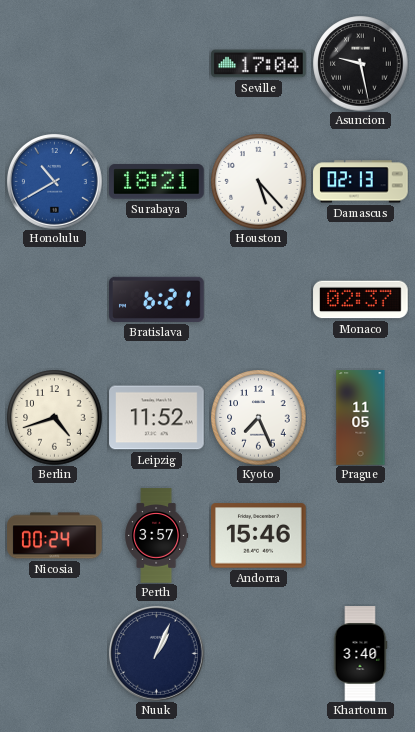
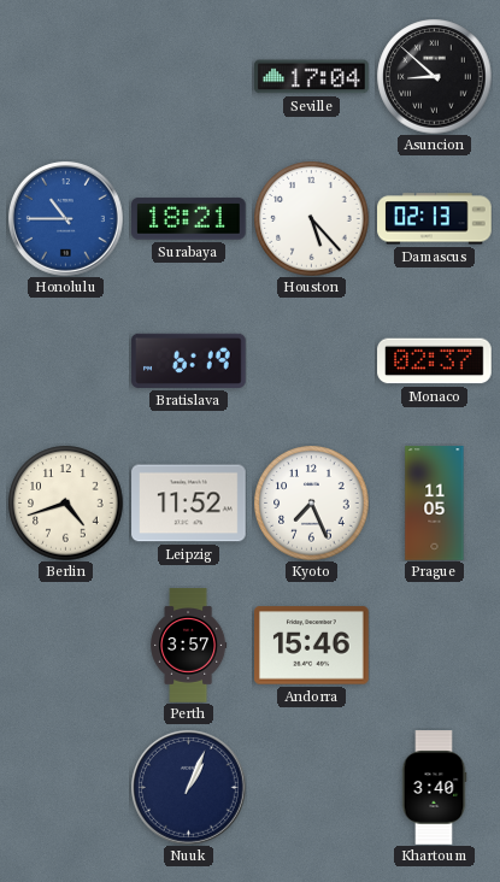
Asuncion: 9:28 -> 8:52
Honolulu: 10:40 -> 10:45
Bratislava: 6:21 -> 6:19
Nicosia: 00:24 -> none
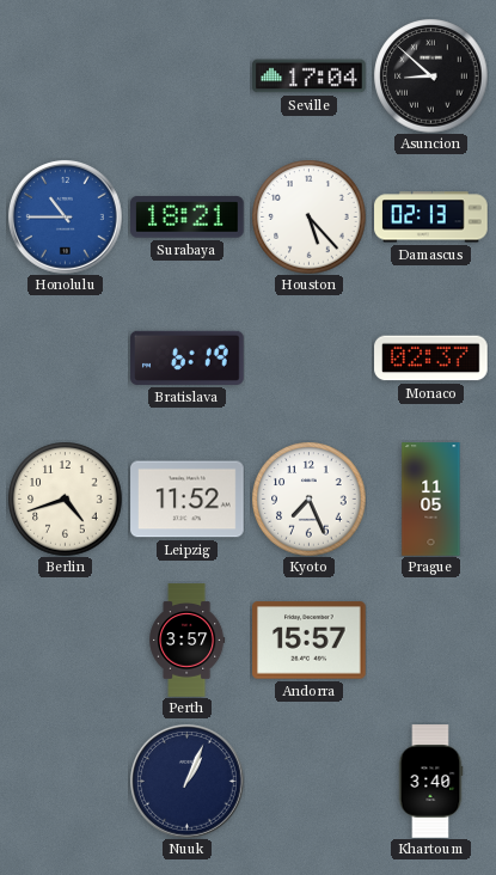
Andorra: 15:46 -> 15:57
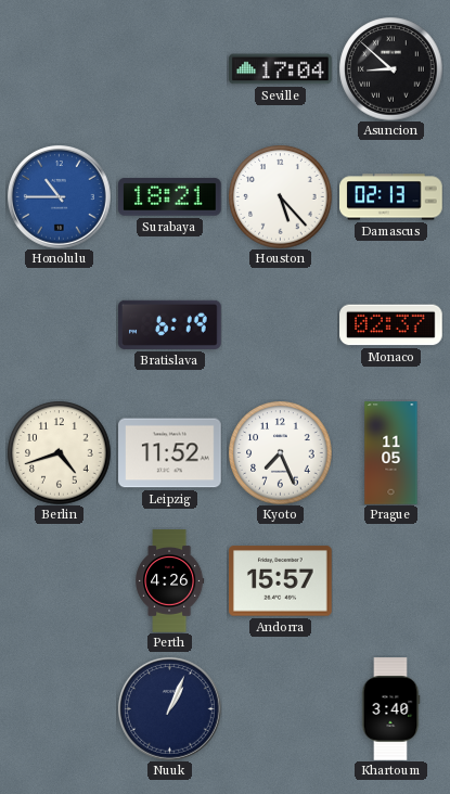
Perth: 3:57 -> 4:26
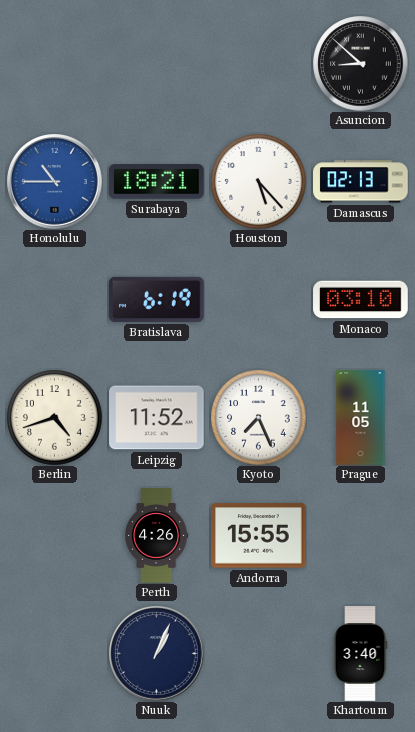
Seville: 17:04 -> none
Monaco: 02:37 -> 03:10
Andorra: 15:57 -> 15:55
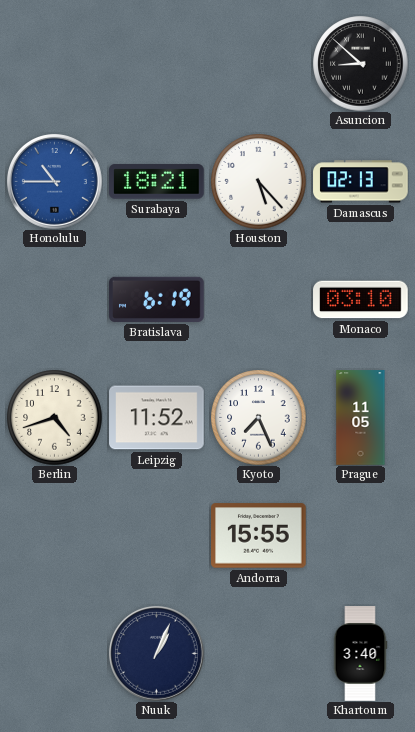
Perth: 4:26 -> none
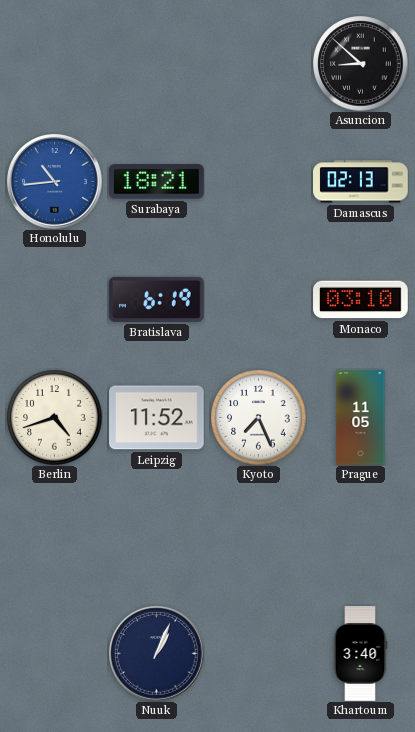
Honolulu: 10:45 -> 10:44
Houston: 5:23 -> none
Andorra: 15:55 -> none
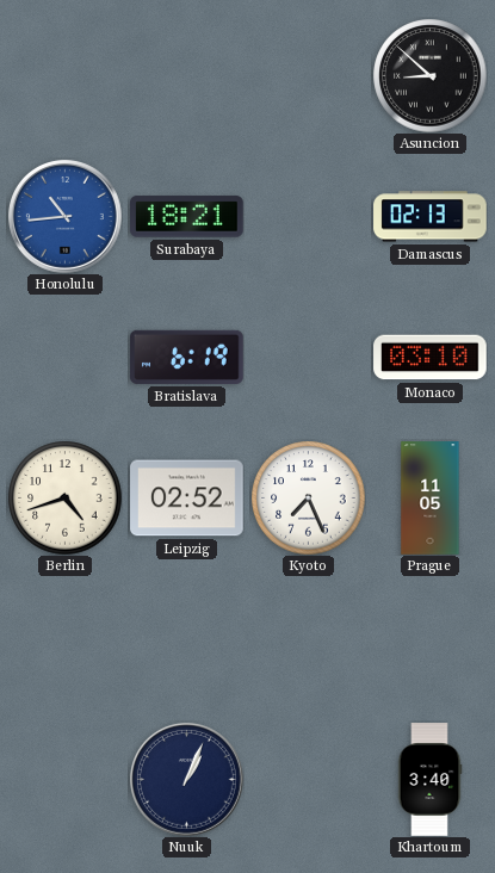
Leipzig: 11:52 -> 02:52
